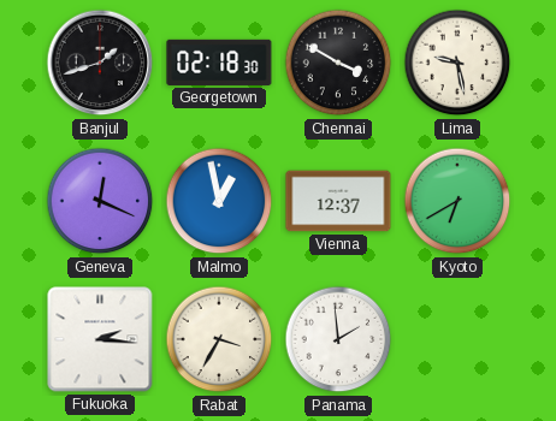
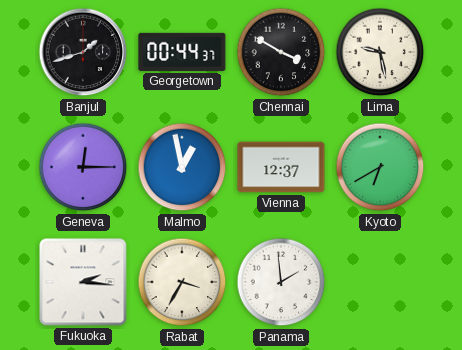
Georgetown: 02:18 -> 00:44
Geneva: 12:19 -> 12:15
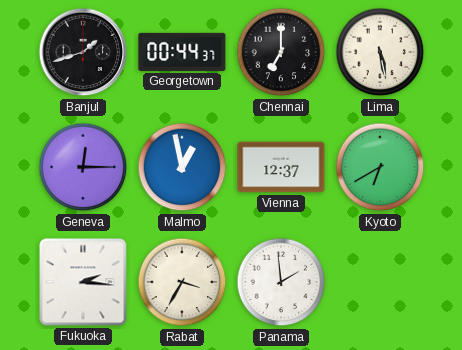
Chennai: 3:50 -> 7:00
Lima: 9:28 -> 5:28
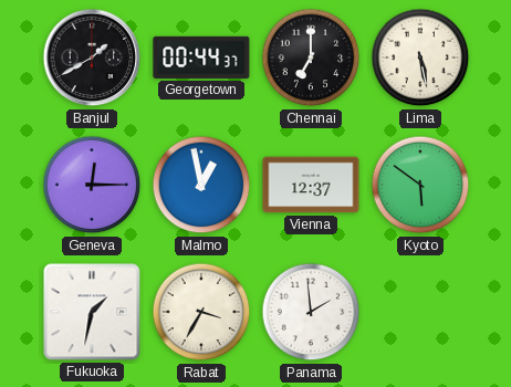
Banjul: 1:42 -> 1:40
Kyoto: 6:40 -> 5:51
Fukuoka: 2:16 -> 1:32
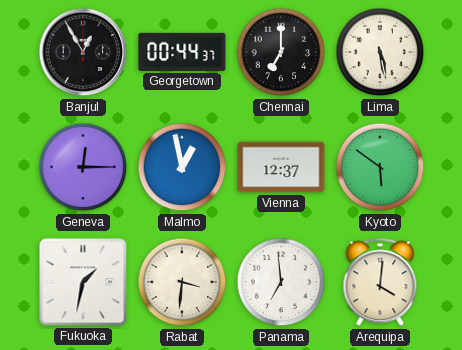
Banjul: 1:40 -> 12:55
Rabat: 3:35 -> 3:31
Panama: 1:59 -> 6:59
Arequipa: none -> 4:01
